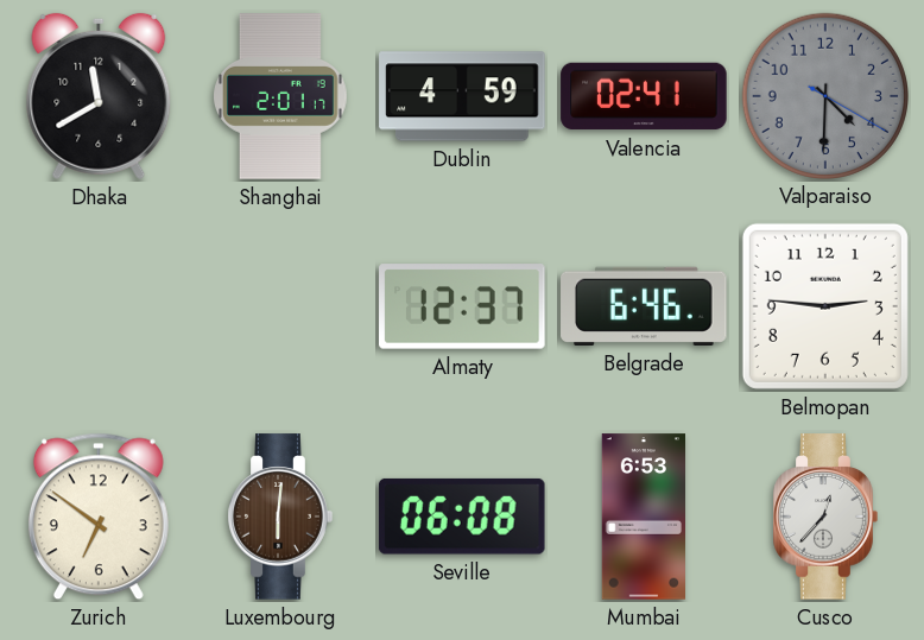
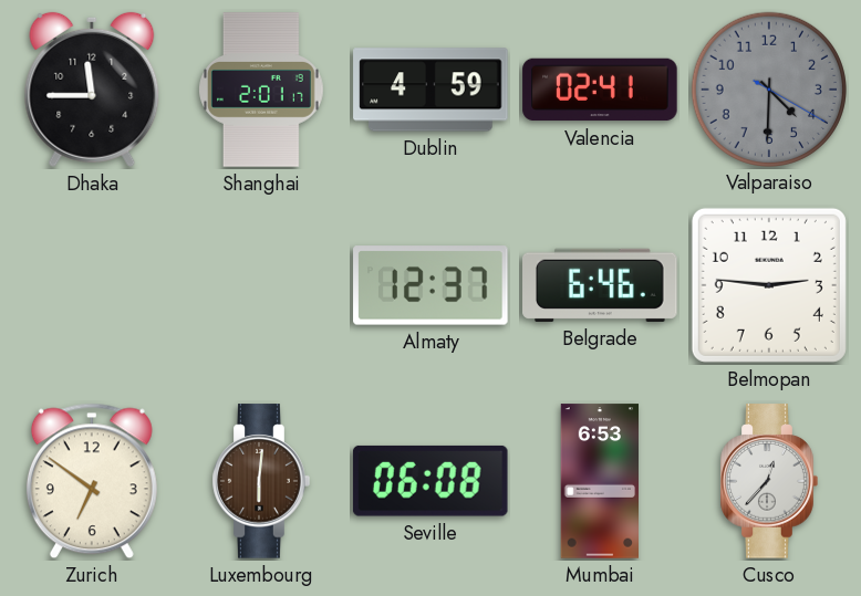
Dhaka: 11:40 -> 11:45
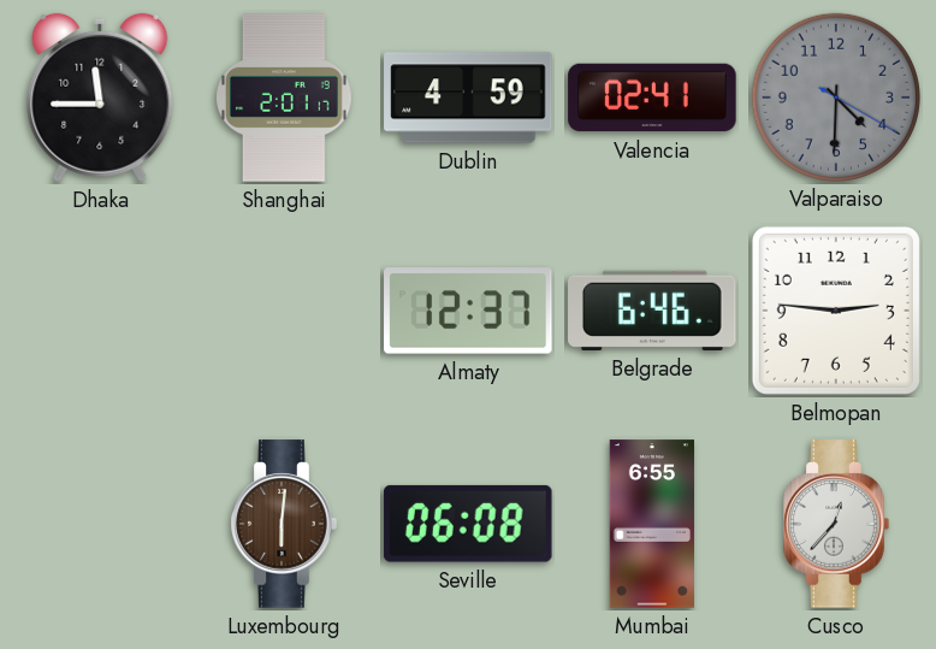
Zurich: 6:51 -> none
Mumbai: 6:53 -> 6:55
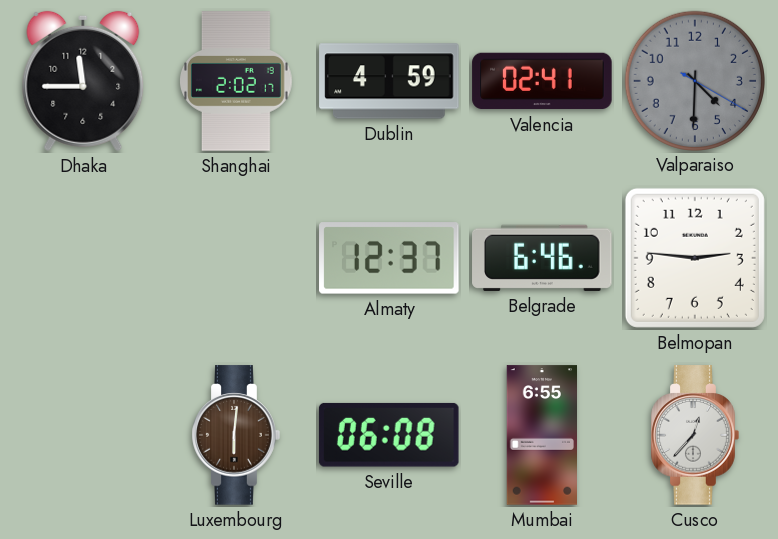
Shanghai: 2:01 -> 2:02
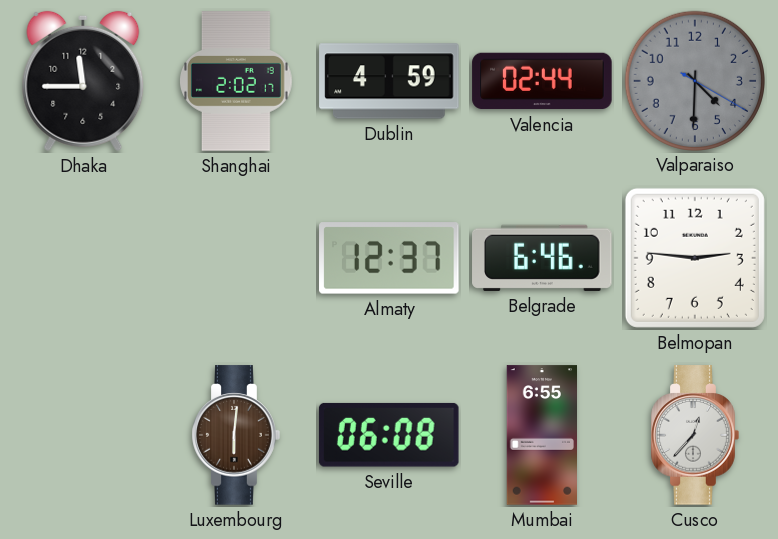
Valencia: 02:41 -> 02:44
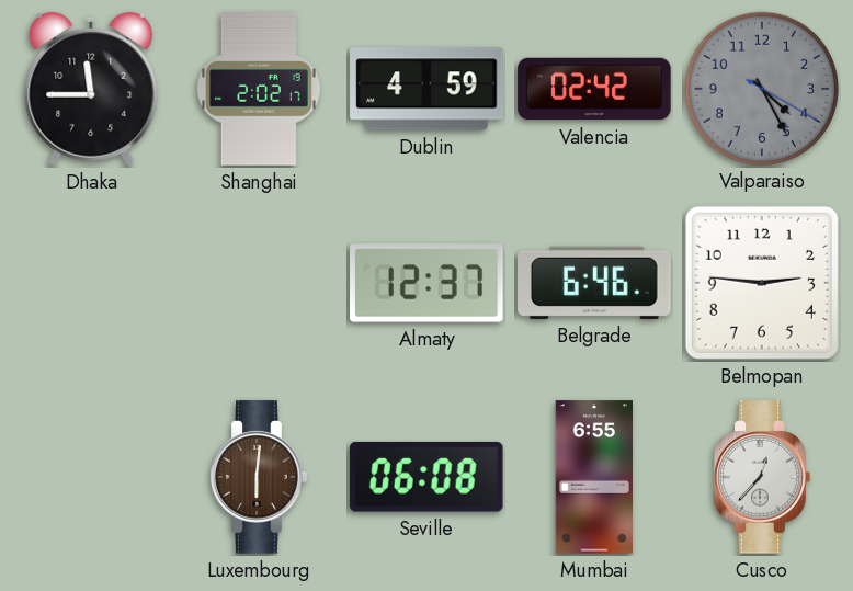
Valencia: 02:44 -> 02:42
Valparaiso: 4:30 -> 4:25
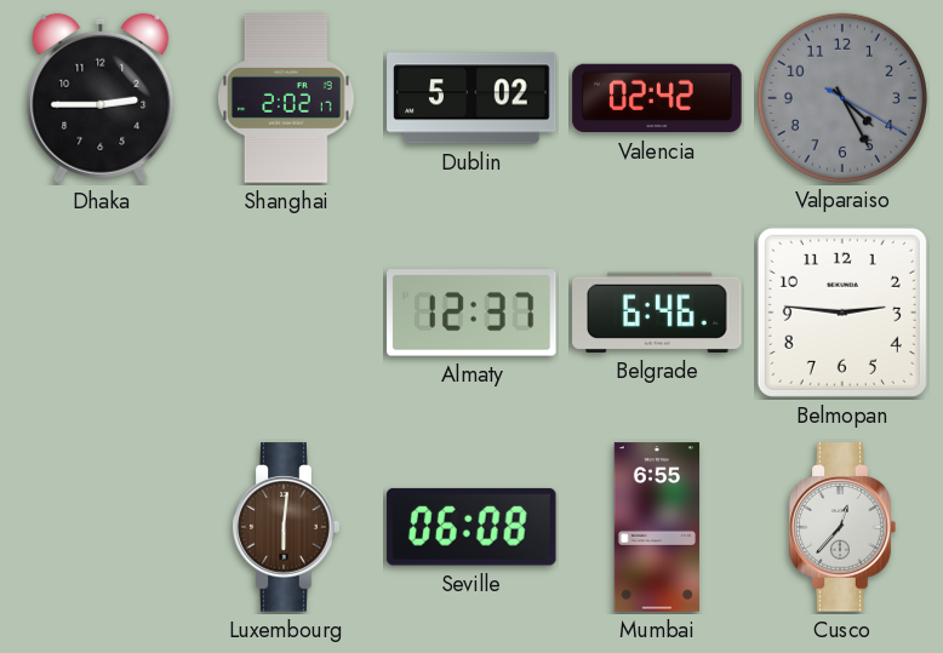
Dhaka: 11:45 -> 2:45
Dublin: 4:59 -> 5:02
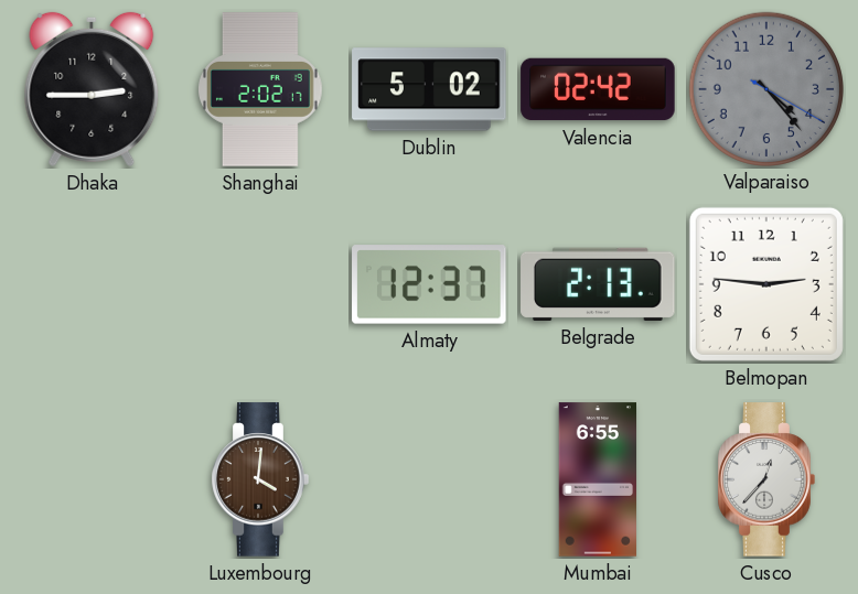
Valparaiso: 4:25 -> 4:23
Belgrade: 6:46 -> 2:13
Luxembourg: 6:01 -> 4:01
Seville: 06:08 -> none
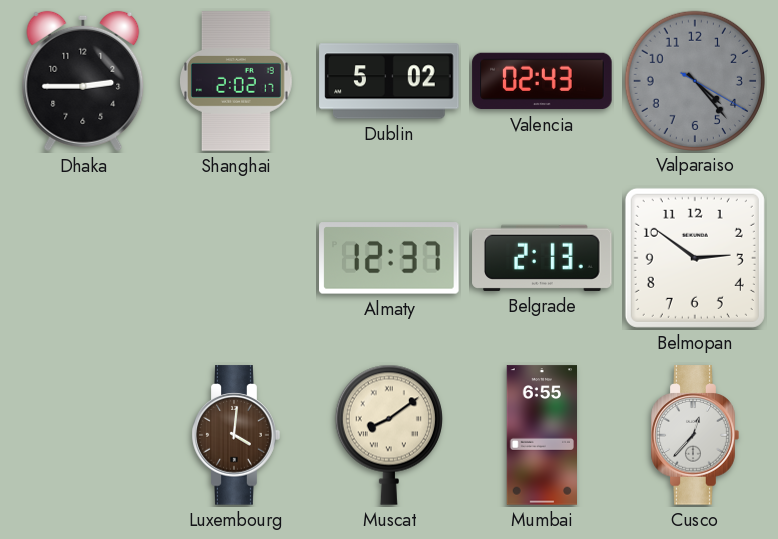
Valencia: 02:42 -> 02:43
Belmopan: 2:46 -> 2:51
Muscat: none -> 8:09
